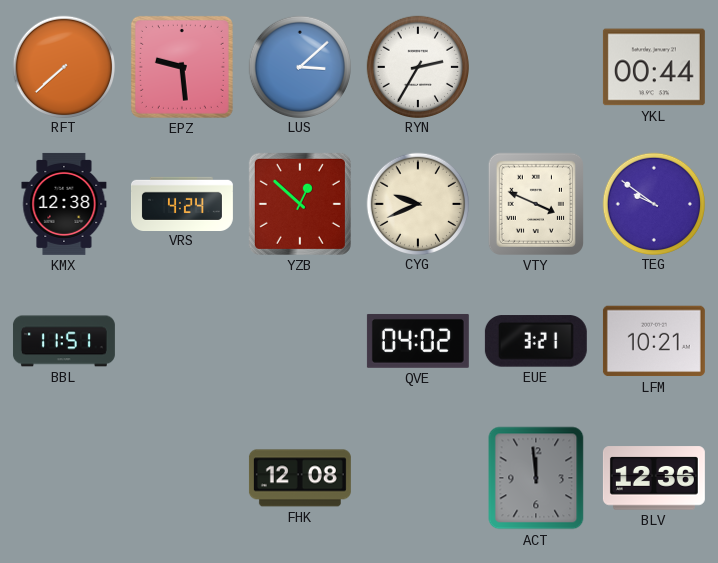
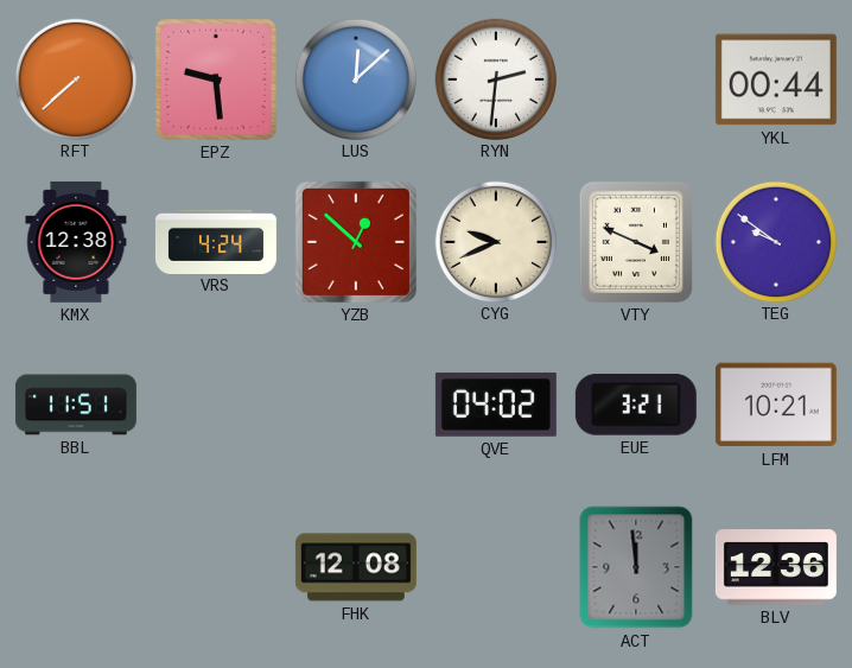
LUS: 3:08 -> 12:08
RYN: 2:35 -> 2:31
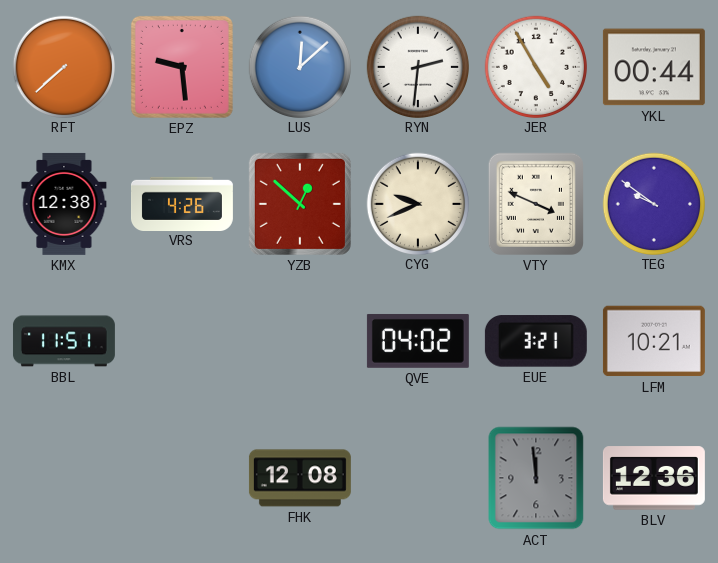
JER: none -> 4:55
VRS: 4:24 -> 4:26
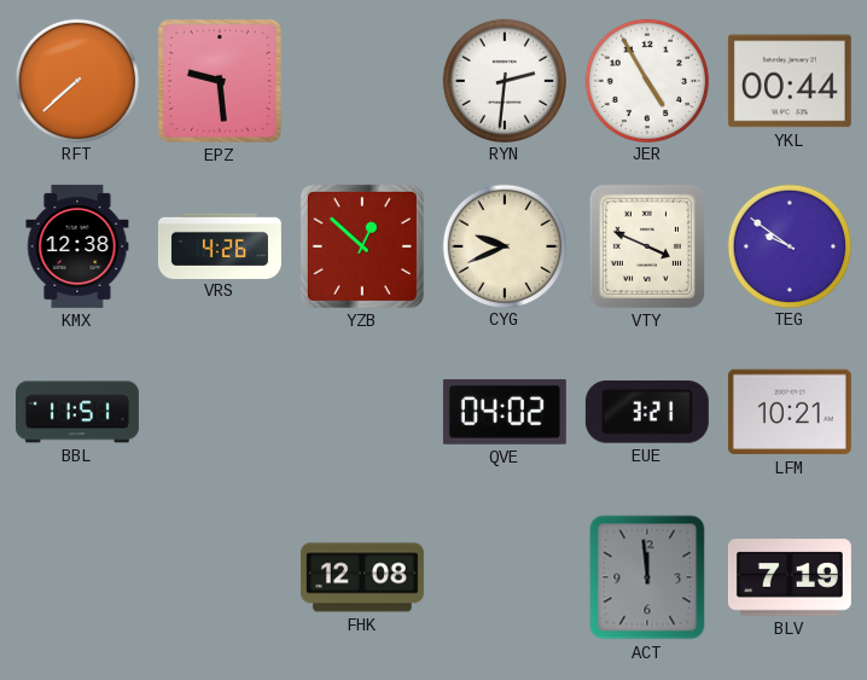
LUS: 12:08 -> none
BLV: 12:36 -> 7:19
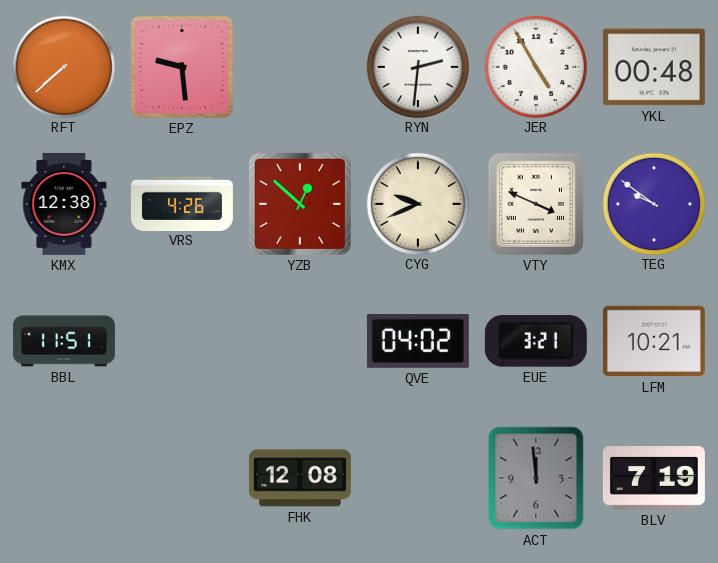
YKL: 00:44 -> 00:48
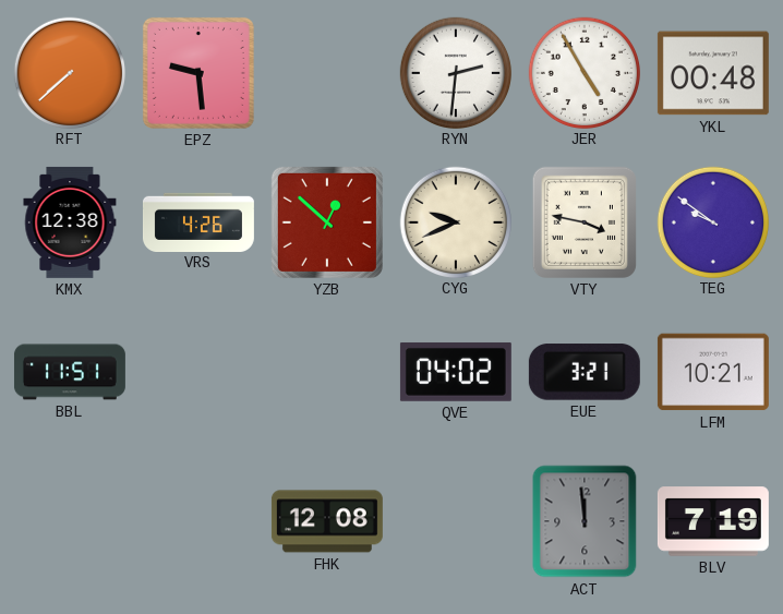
VTY: 3:49 -> 3:47
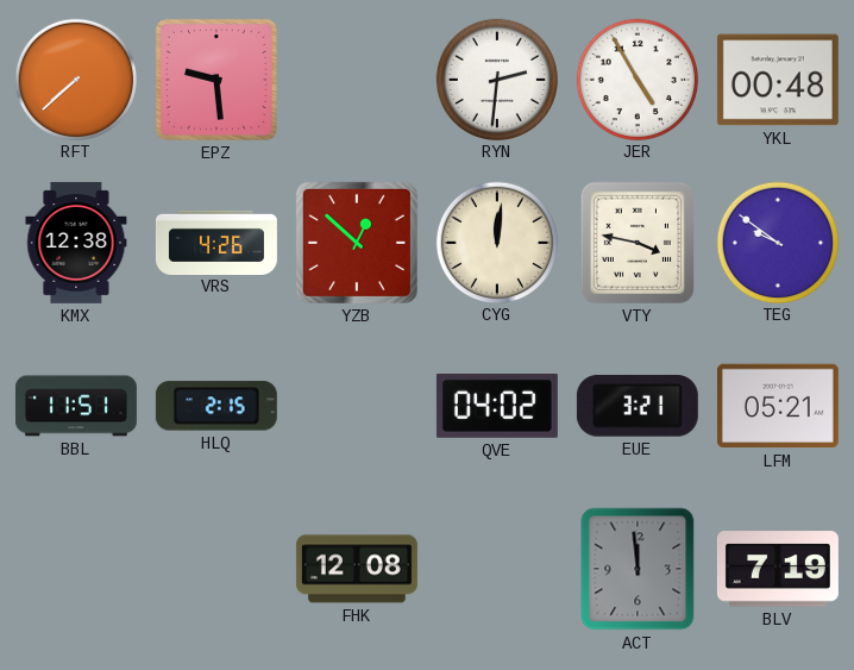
CYG: 9:41 -> 12:01
HLQ: none -> 2:15
LFM: 10:21 -> 05:21
